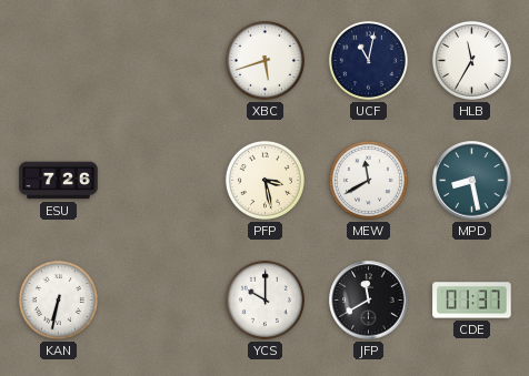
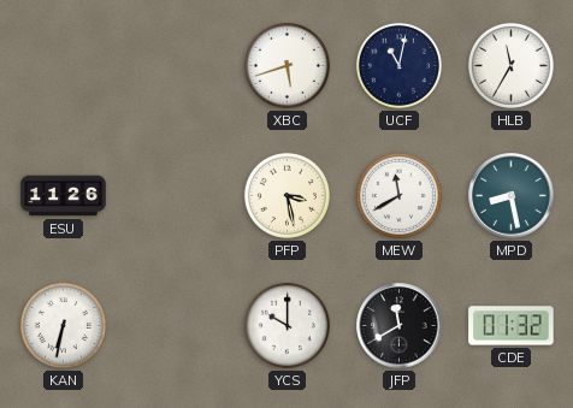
ESU: 7:26 -> 11:26
CDE: 01:37 -> 01:32
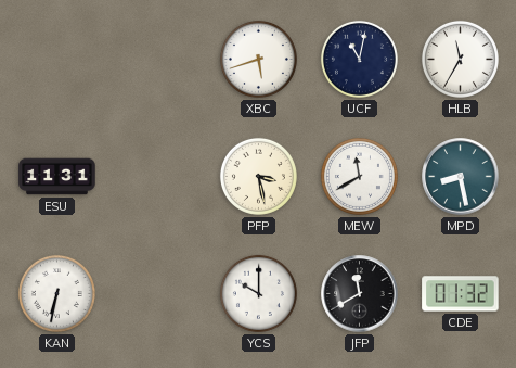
ESU: 11:26 -> 11:31
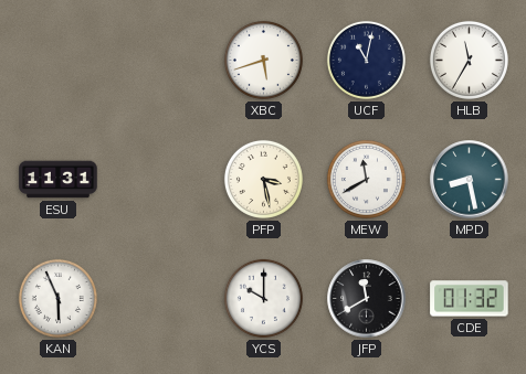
KAN: 6:32 -> 5:56
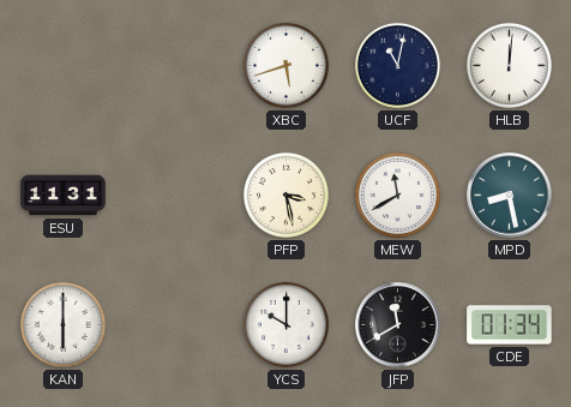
HLB: 11:35 -> 12:01
KAN: 5:56 -> 6:00
CDE: 01:32 -> 01:34
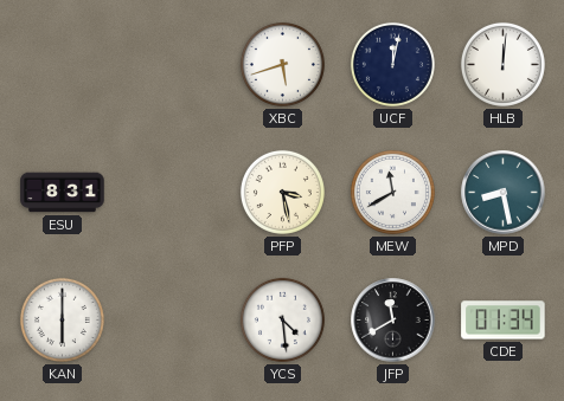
UCF: 11:02 -> 12:02
ESU: 11:31 -> 8:31
YCS: 10:00 -> 4:29
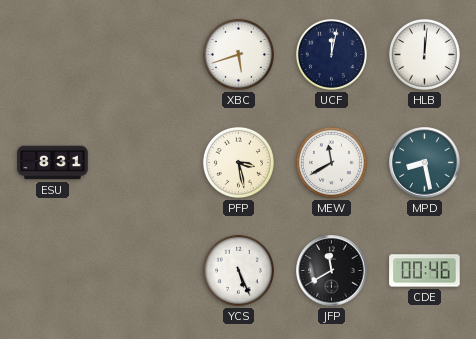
KAN: 6:00 -> none
YCS: 4:29 -> 5:26
CDE: 01:34 -> 00:46
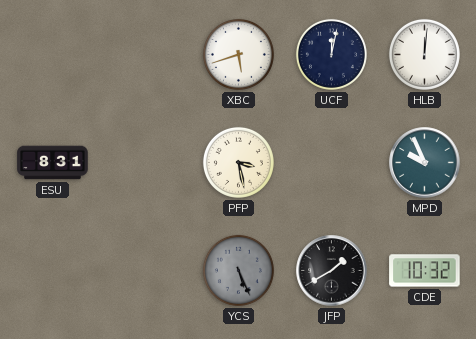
MEW: 11:40 -> none
MPD: 8:28 -> 9:56
YCS dial: white -> grey
JFP: 11:40 -> 1:40
CDE: 00:46 -> 10:32
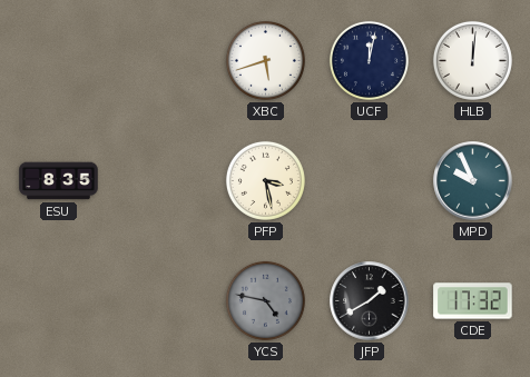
ESU: 8:31 -> 8:35
YCS: 5:26 -> 4:47
CDE: 10:32 -> 17:32
